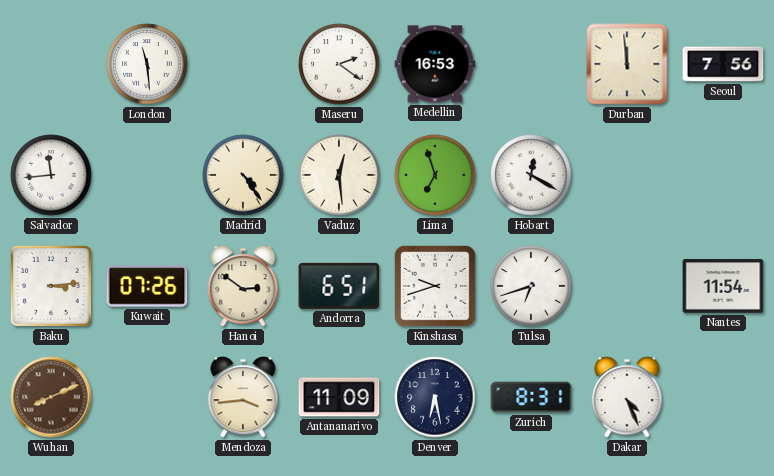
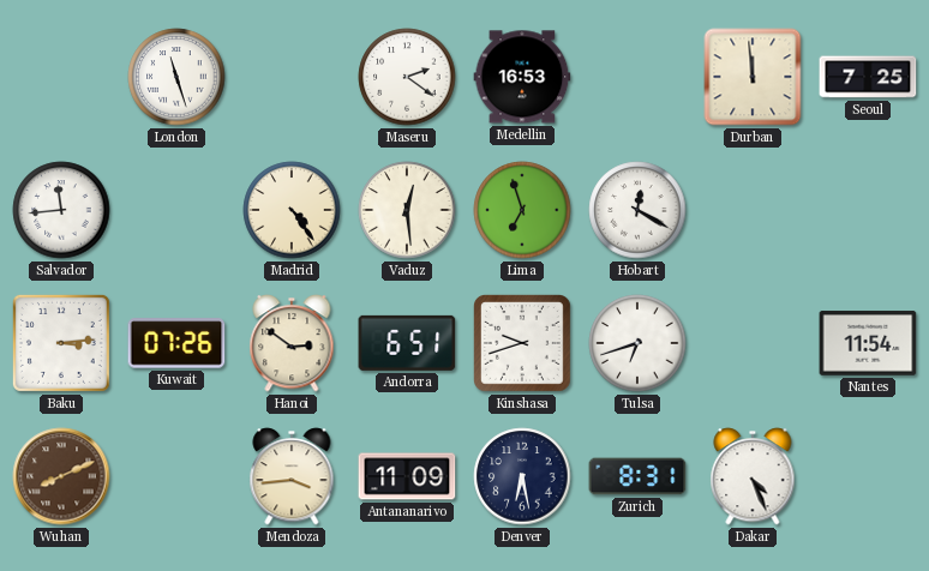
London: 11:29 -> 11:27
Seoul: 7:56 -> 7:25
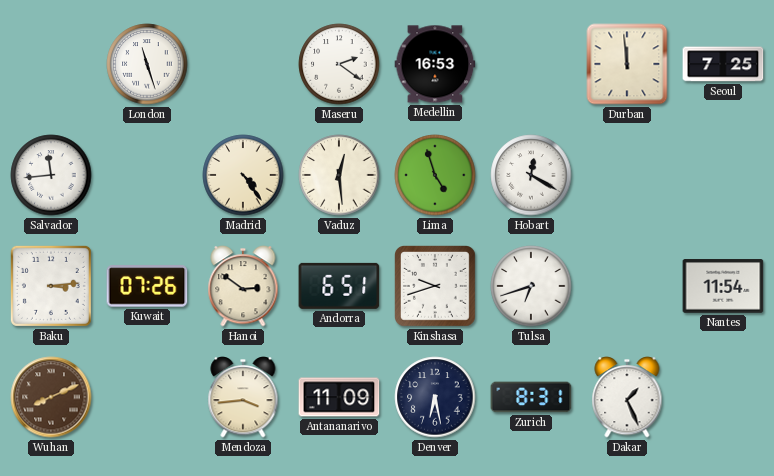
Lima: 6:57 -> 4:57
Dakar: 4:26 -> 1:26
